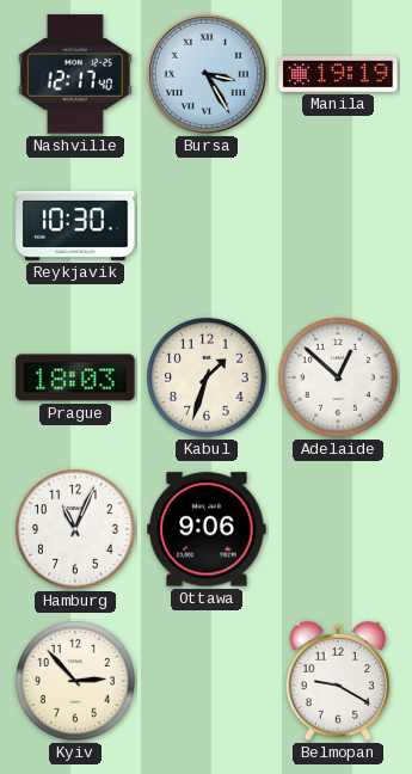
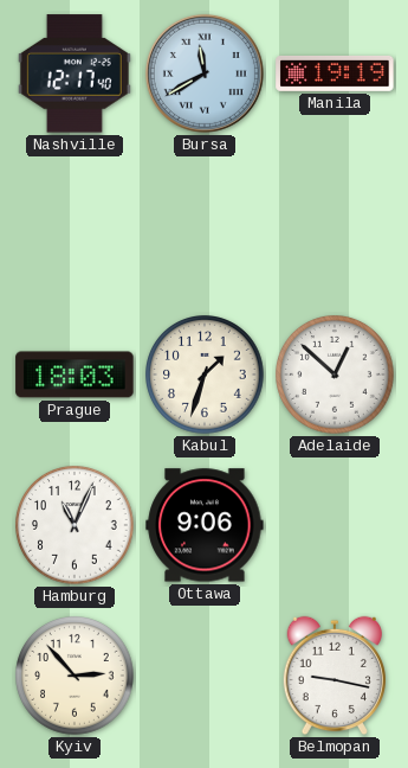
Bursa: 3:25 -> 11:40
Reykjavik: 10:30 -> none
Belmopan: 9:20 -> 9:17
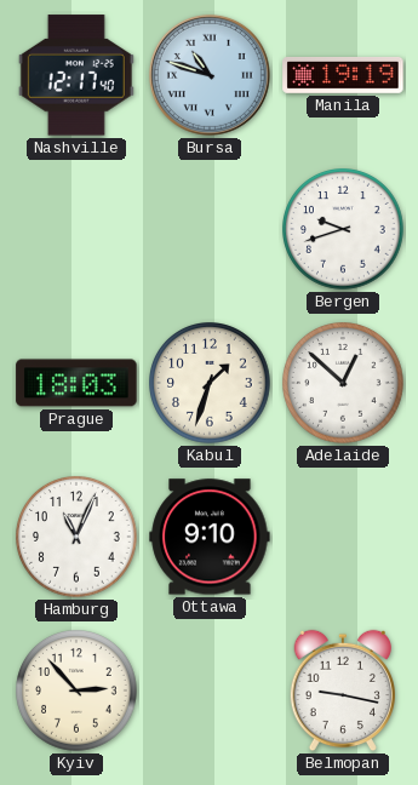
Bursa: 11:40 -> 10:48
Bergen: none -> 9:42
Ottawa: 9:06 -> 9:10
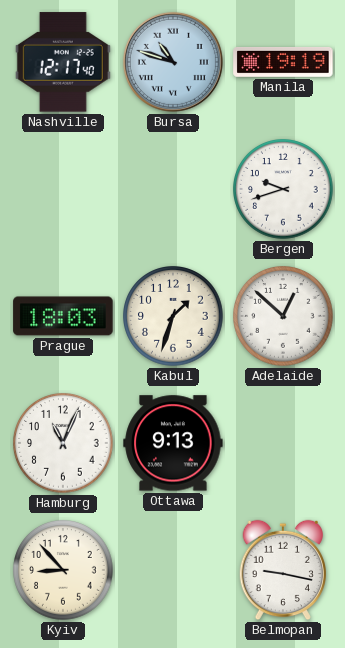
Ottawa: 9:10 -> 9:13
Kyiv: 2:53 -> 8:53
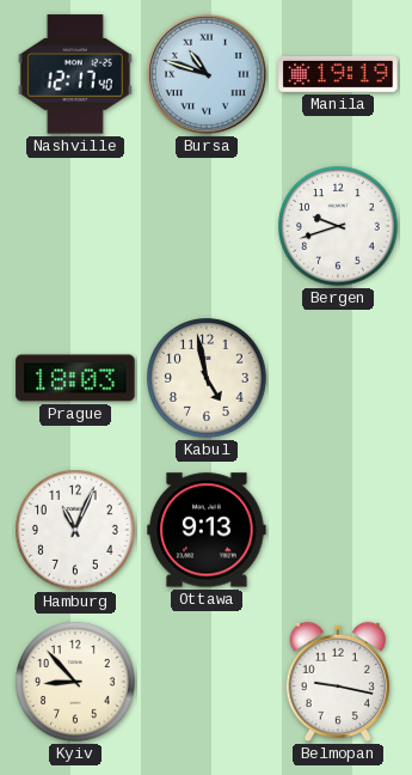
Kabul: 1:33 -> 4:58
Adelaide: 12:52 -> none
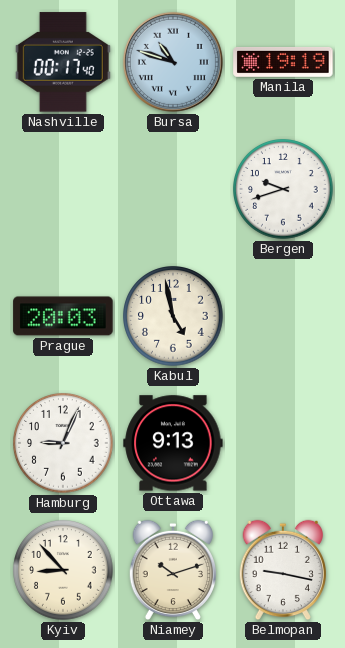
Nashville: 12:17 -> 00:17
Prague: 18:03 -> 20:03
Hamburg: 11:04 -> 9:04
Niamey: none -> 10:12
